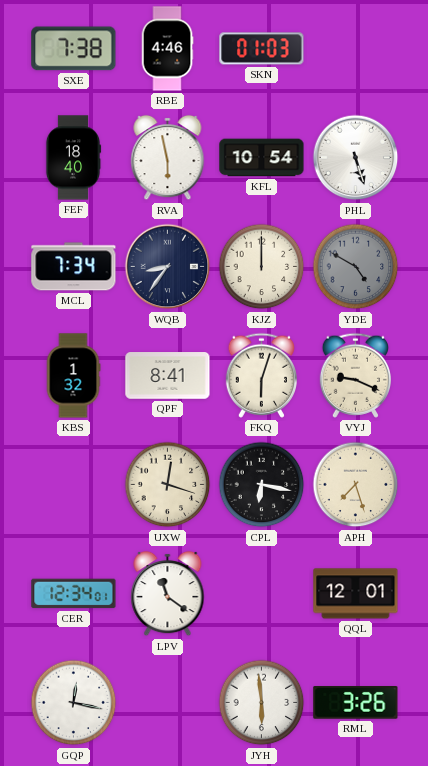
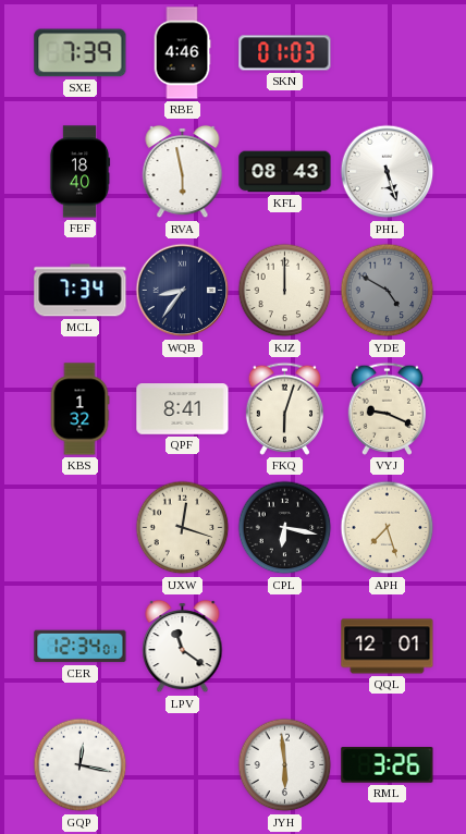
SXE: 7:38 -> 7:39
KFL: 10:54 -> 08:43
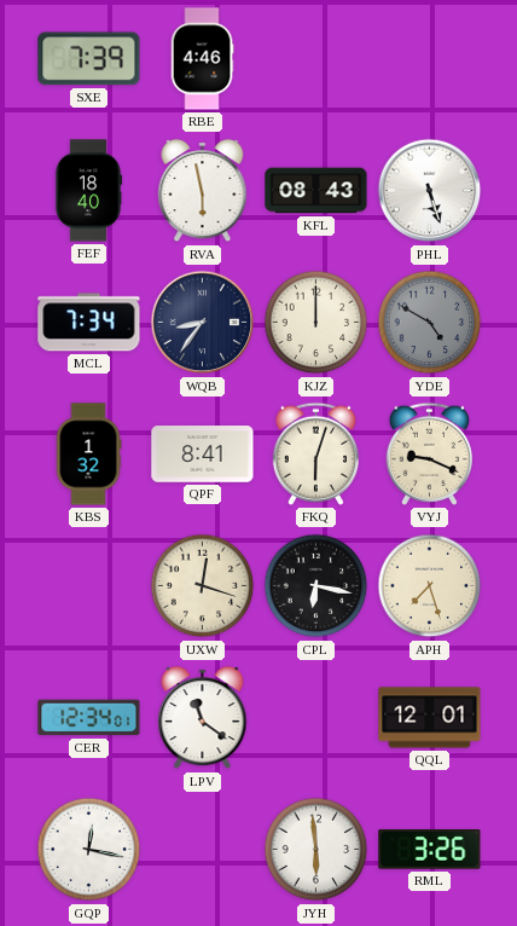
SKN: 01:03 -> none
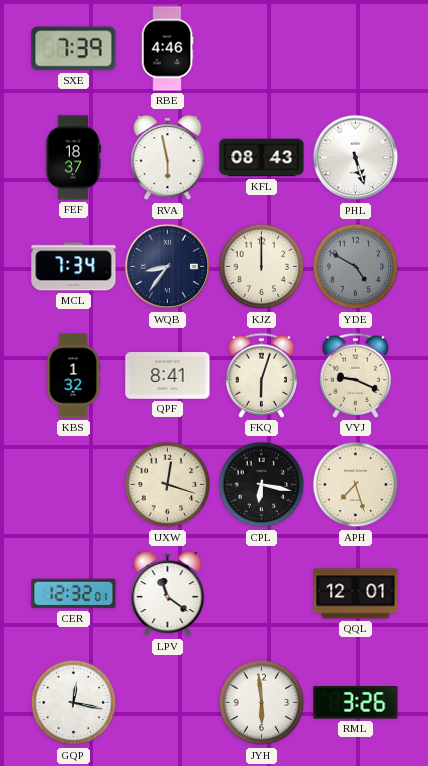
FEF: 18:40 -> 18:37
CER: 12:34 -> 12:32
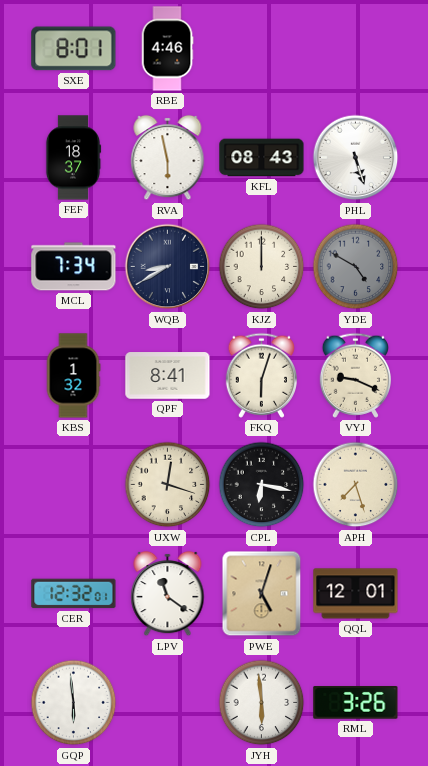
SXE: 7:39 -> 8:01
WQB: 8:36 -> 8:40
PWE: none -> 5:03
GQP: 12:17 -> 5:59
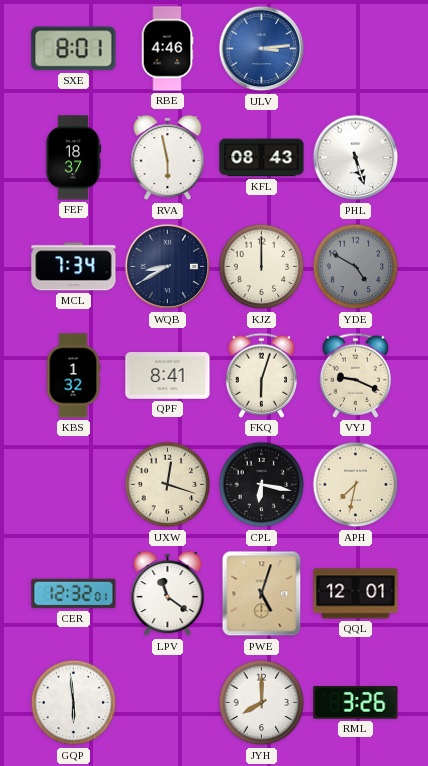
ULV: none -> 3:14
APH: 7:27 -> 7:32
JYH: 5:59 -> 8:00
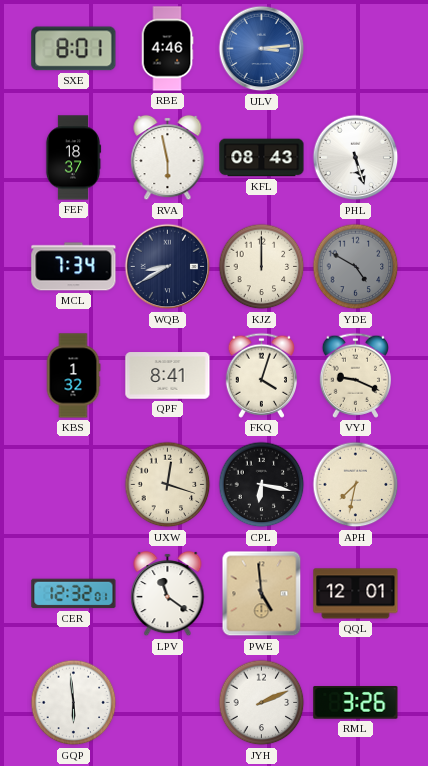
FKQ: 6:03 -> 4:03
PWE: 5:03 -> 4:59
JYH: 8:00 -> 2:11
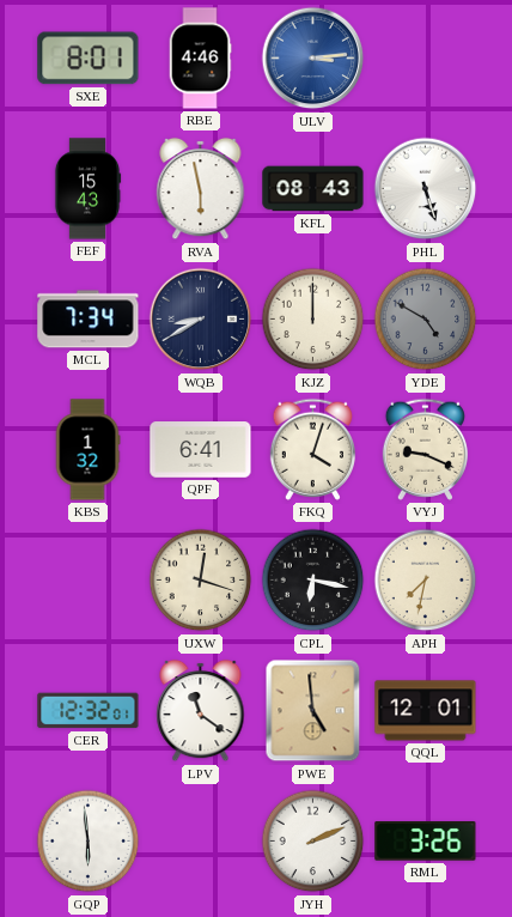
FEF: 18:37 -> 15:43
QPF: 8:41 -> 6:41
